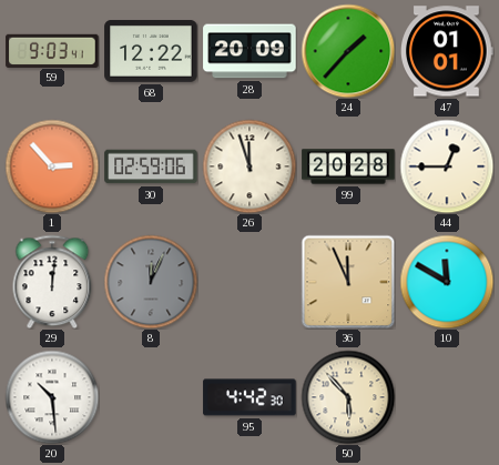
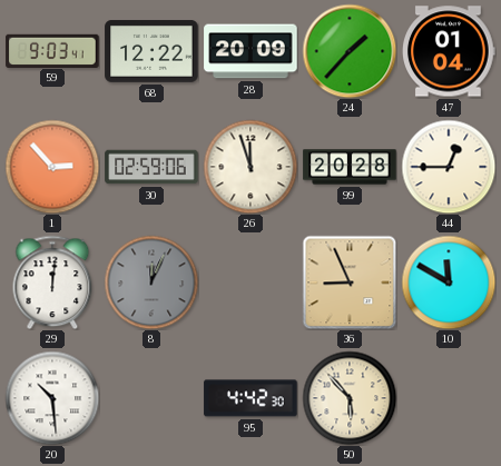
47: 01:01 -> 01:04
36: 11:56 -> 8:56
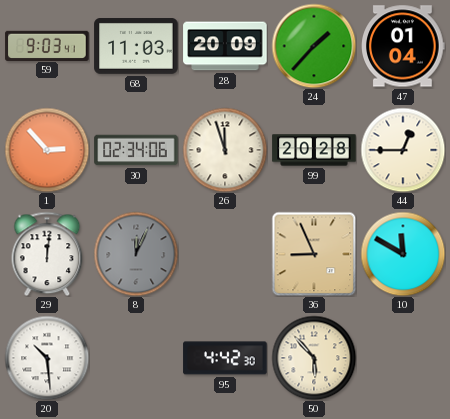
68: 12:22 -> 11:03
30: 02:59 -> 02:34
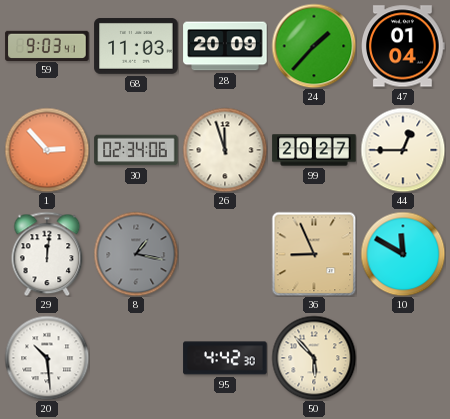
99: 20:28 -> 20:27
8: 12:04 -> 1:17
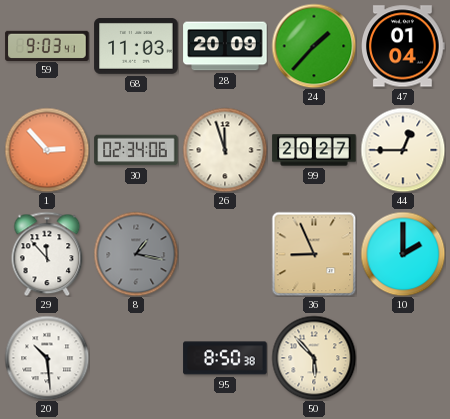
29: 12:01 -> 11:53
10: 11:50 -> 2:00
95: 4:42 -> 8:50
